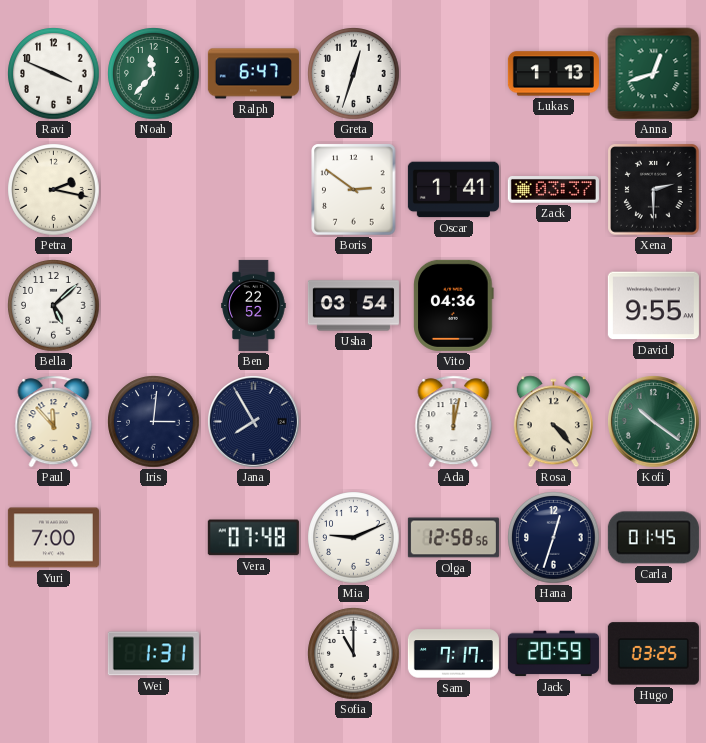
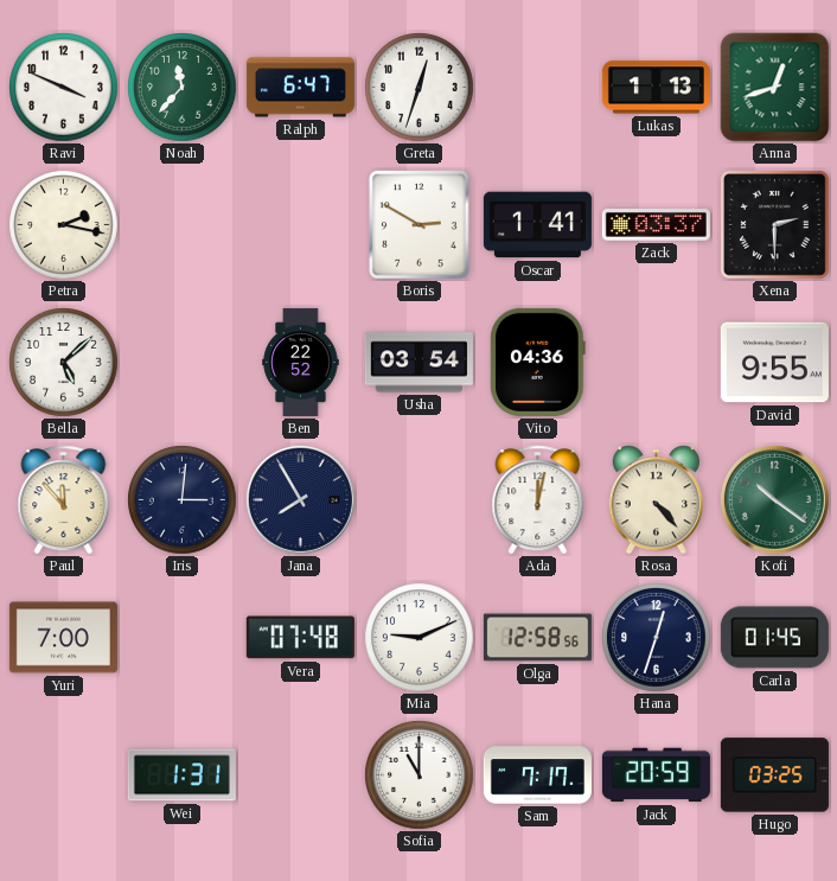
Boris: 2:51 -> 2:50
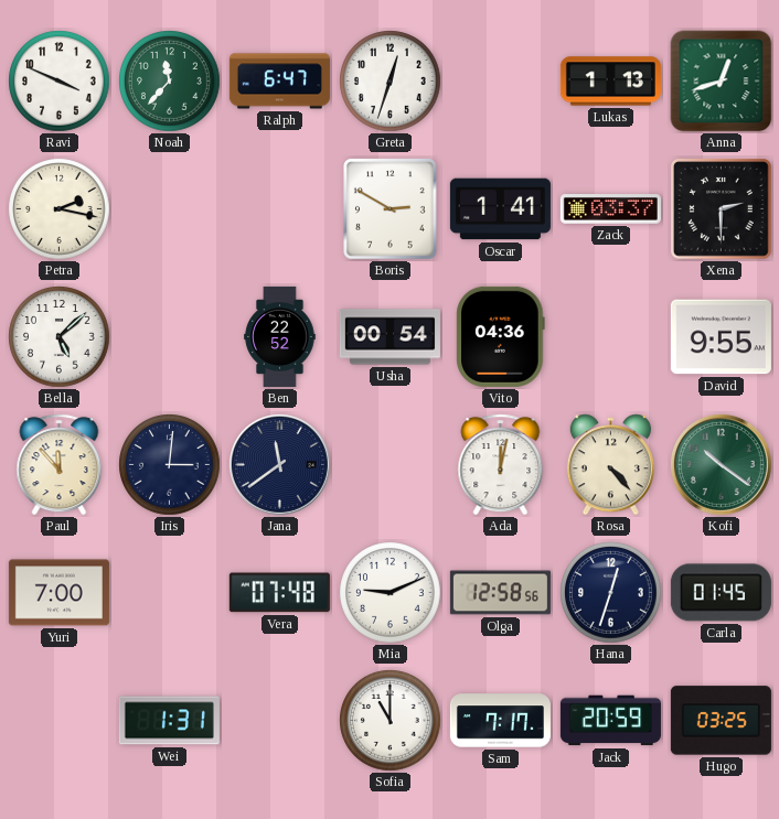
Usha: 03:54 -> 00:54
Jana: 7:55 -> 11:39
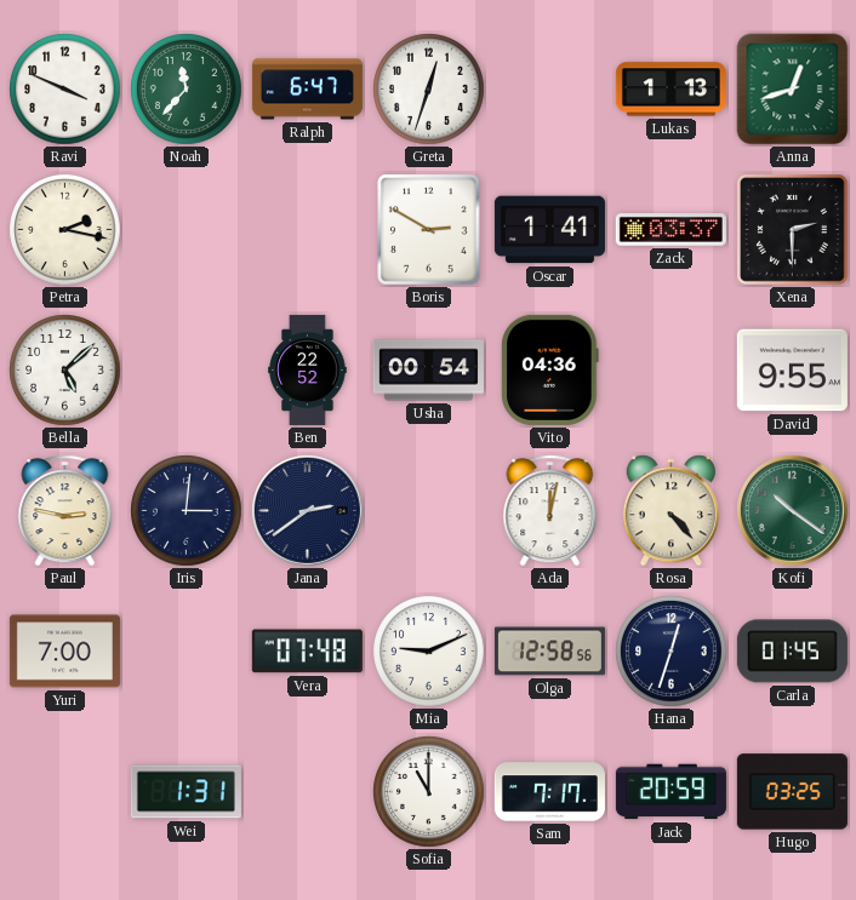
Paul: 11:53 -> 2:47
Jana: 11:39 -> 2:39
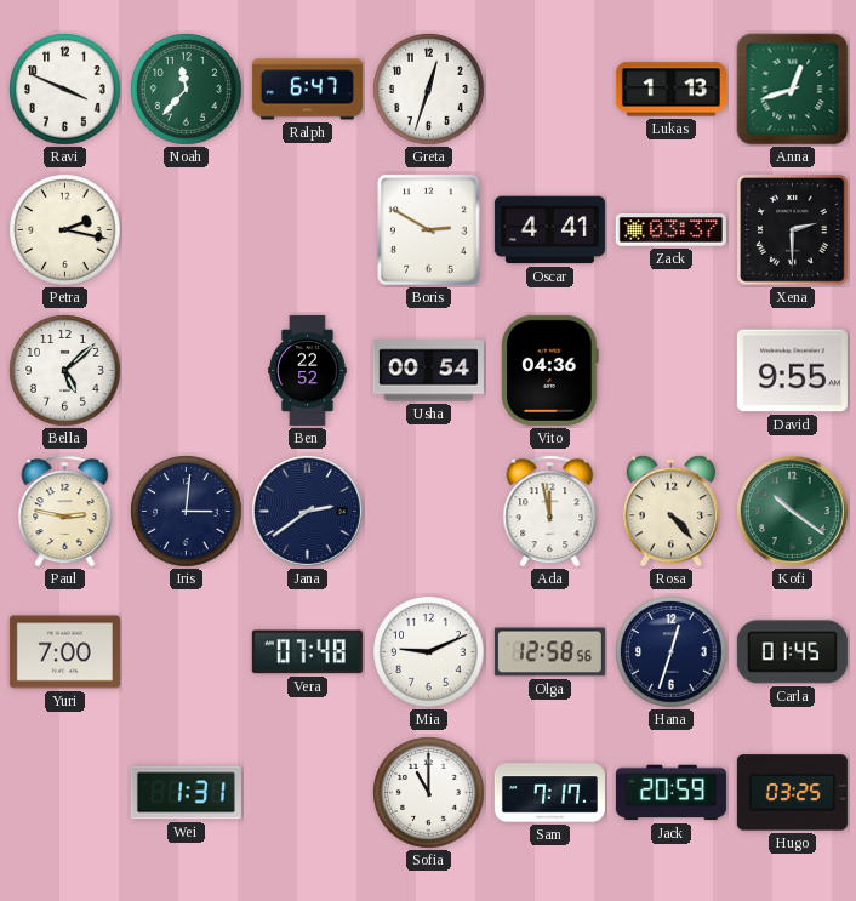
Oscar: 1:41 -> 4:41
Ada: 12:02 -> 11:58
